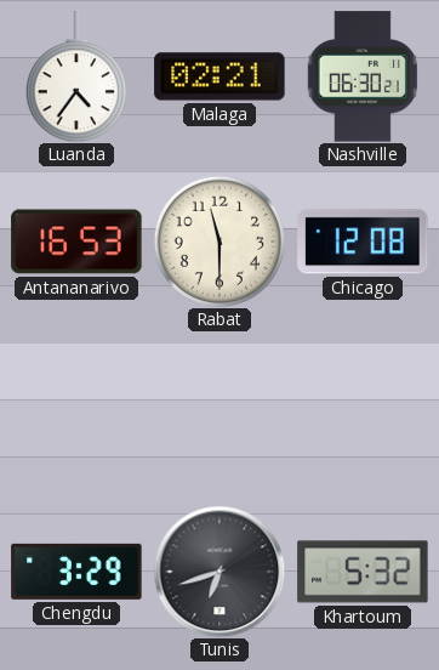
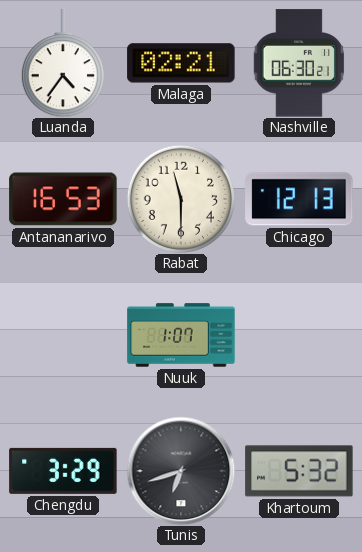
Chicago: 12:08 -> 12:13
Nuuk: none -> 1:07
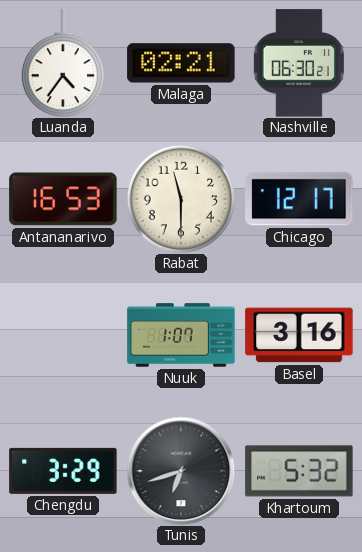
Chicago: 12:13 -> 12:17
Basel: none -> 3:16
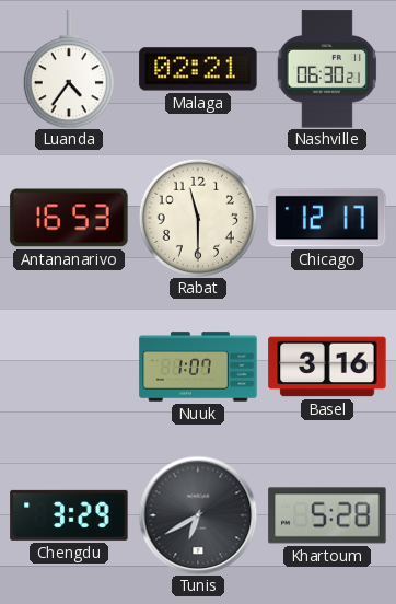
Tunis: 6:42 -> 6:40
Khartoum: 5:32 -> 5:28
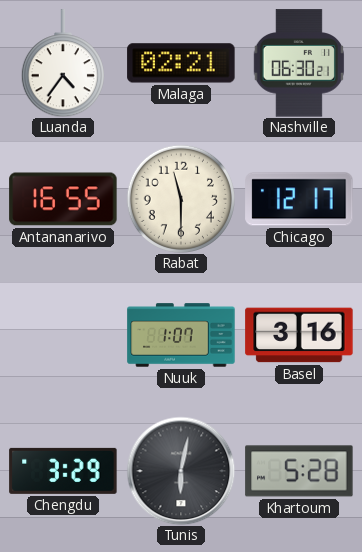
Antananarivo: 16:53 -> 16:55
Tunis: 6:40 -> 6:02
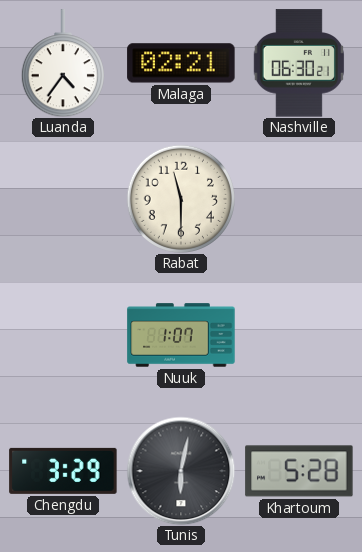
Antananarivo: 16:55 -> none
Chicago: 12:17 -> none
Basel: 3:16 -> none
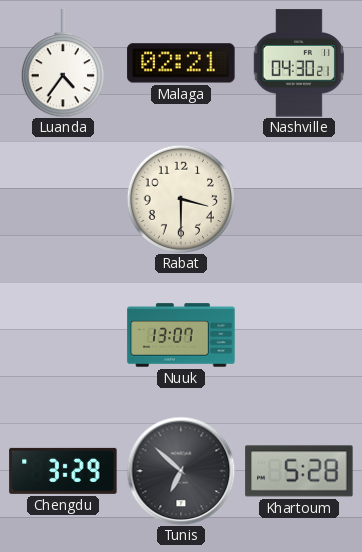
Nashville: 06:30 -> 04:30
Rabat: 11:30 -> 3:30
Nuuk: 1:07 -> 13:07
Tunis: 6:02 -> 6:52
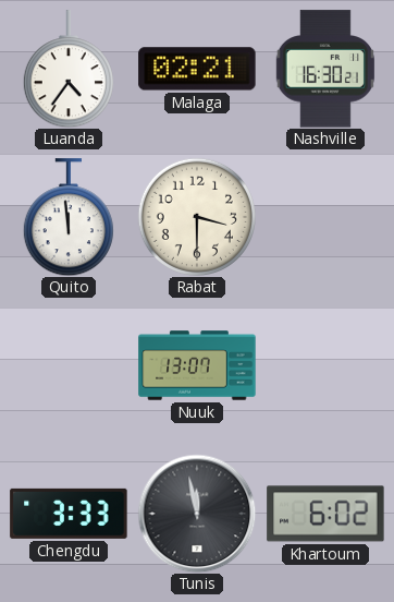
Nashville: 04:30 -> 16:30
Quito: none -> 11:59
Chengdu: 3:29 -> 3:33
Tunis: 6:52 -> 11:58
Khartoum: 5:28 -> 6:02
